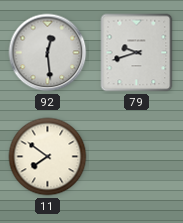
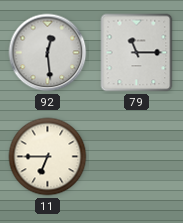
79: 9:42 -> 11:15
11: 7:51 -> 6:45
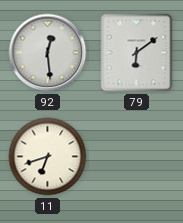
79: 11:15 -> 6:09
11: 6:45 -> 6:42
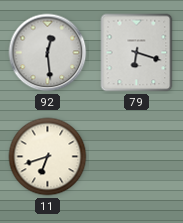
79: 6:09 -> 6:18
